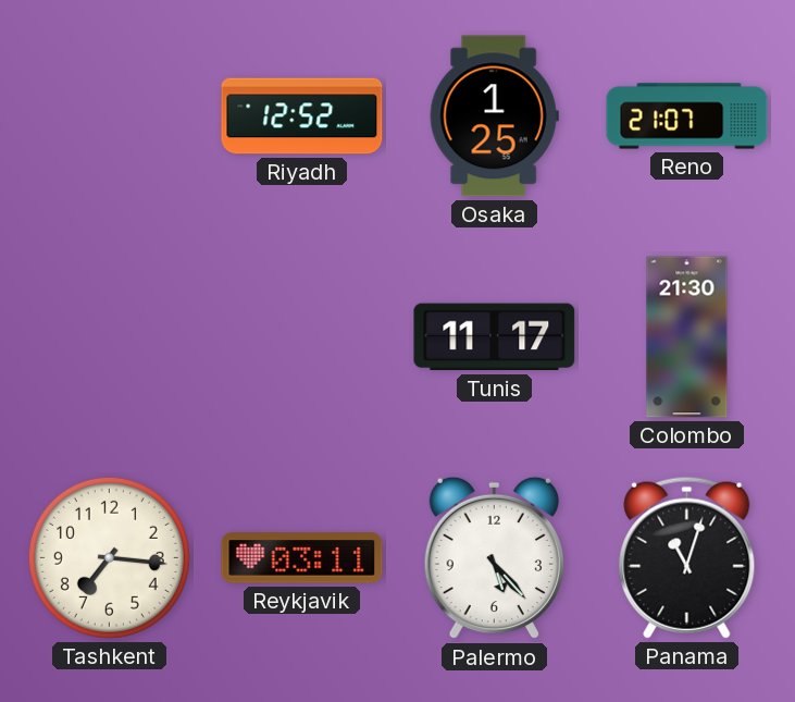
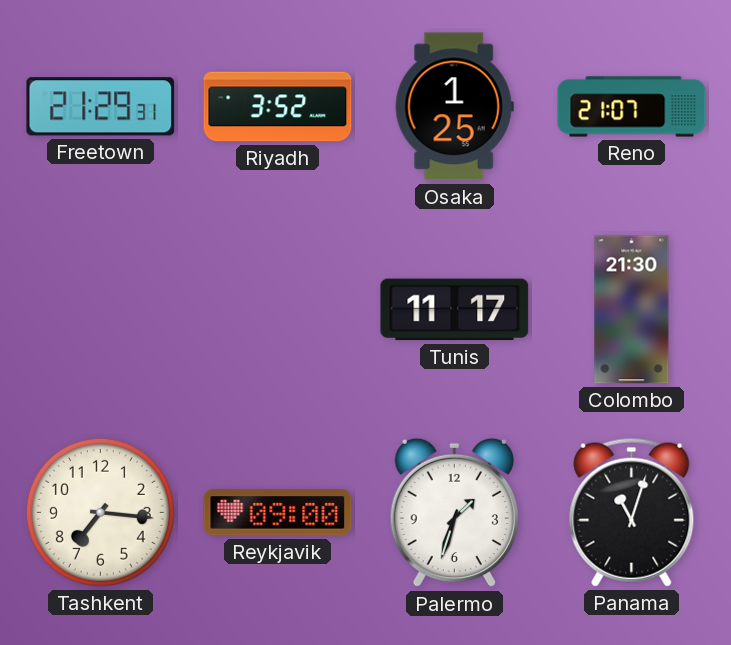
Freetown: none -> 21:29
Riyadh: 12:52 -> 3:52
Reykjavik: 03:11 -> 09:00
Palermo: 5:23 -> 1:33
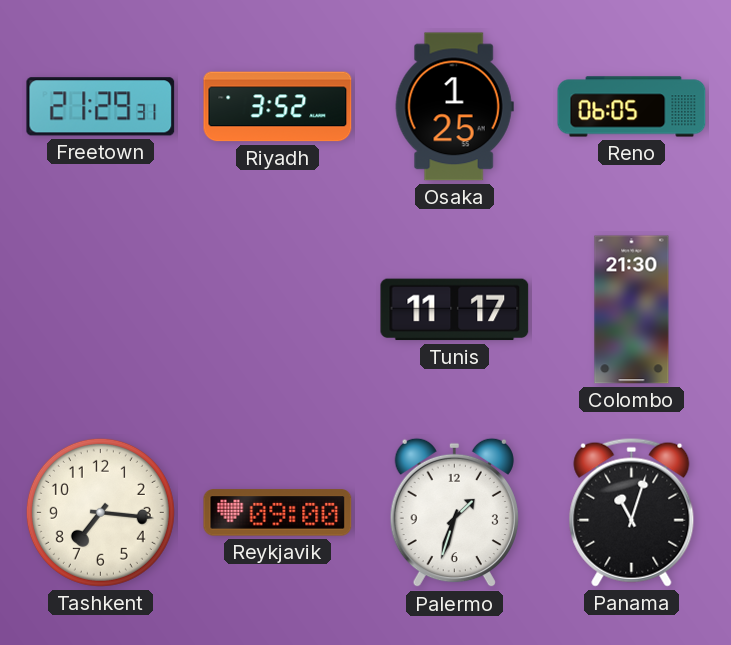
Reno: 21:07 -> 06:05
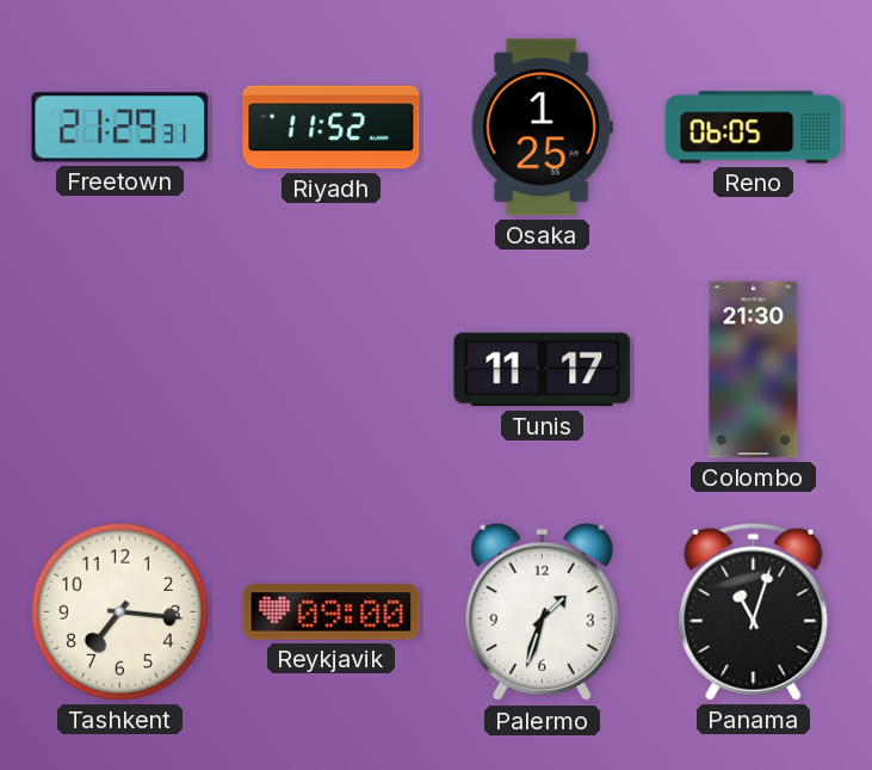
Riyadh: 3:52 -> 11:52
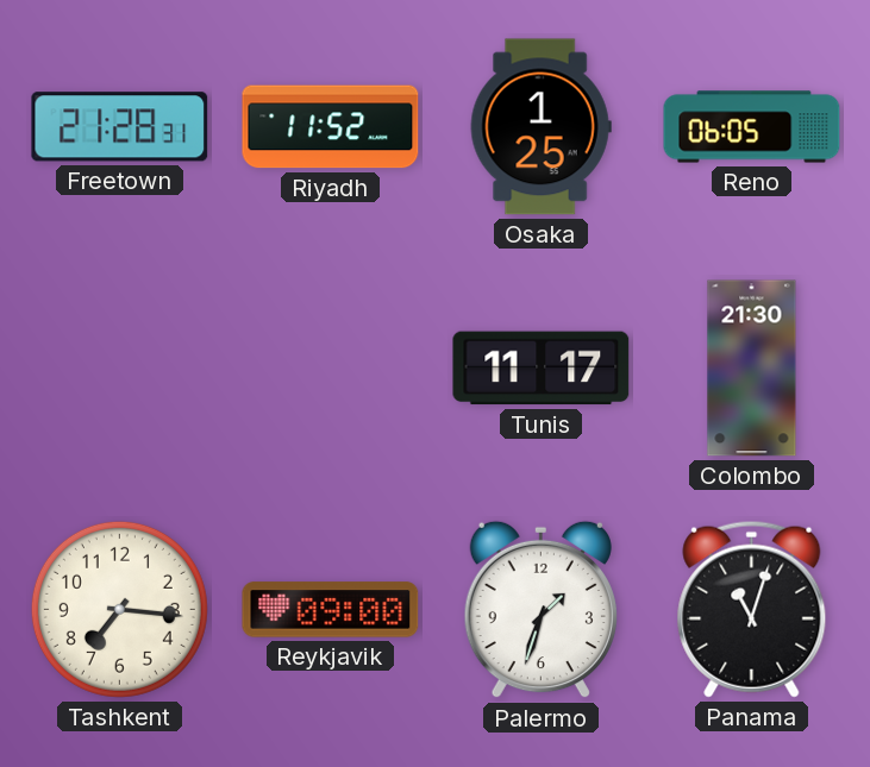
Freetown: 21:29 -> 21:28
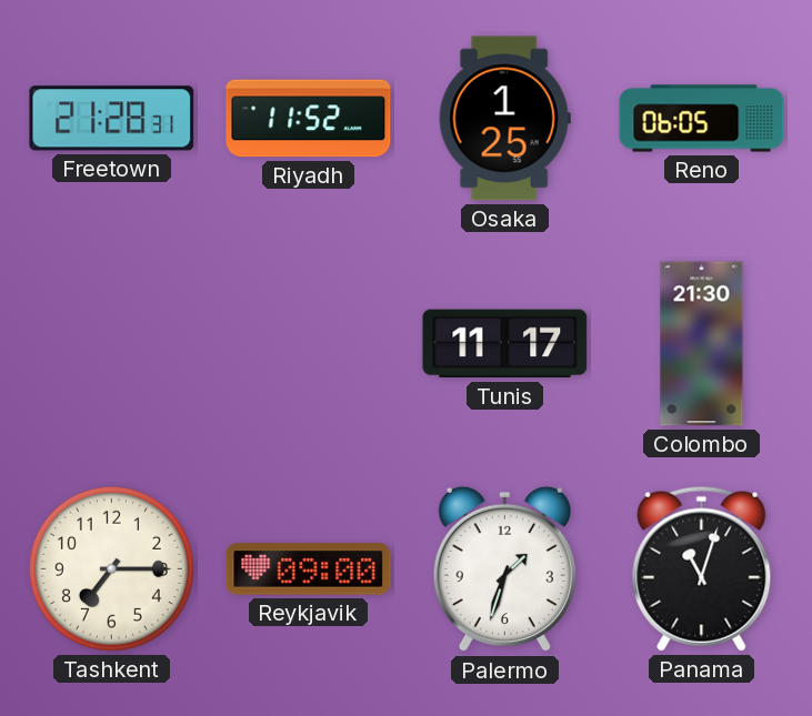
Tashkent: 7:16 -> 7:15
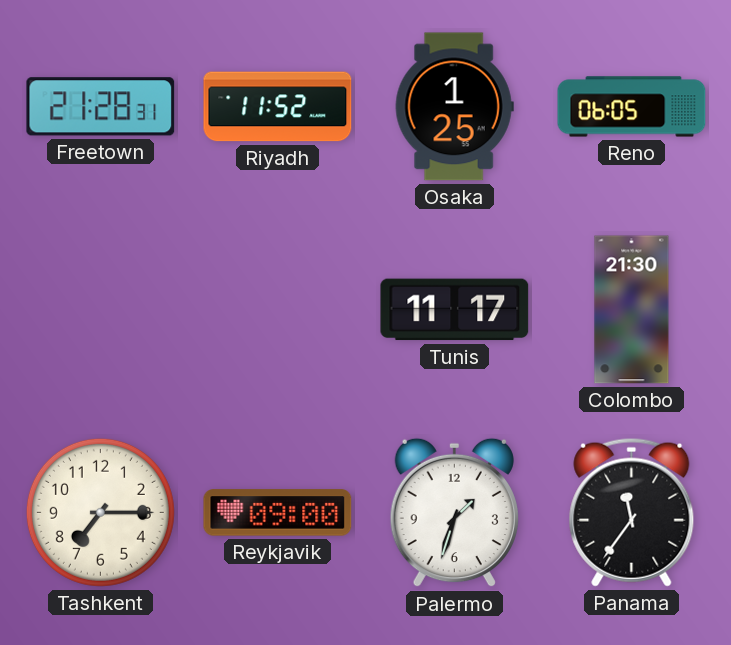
Panama: 11:03 -> 11:36
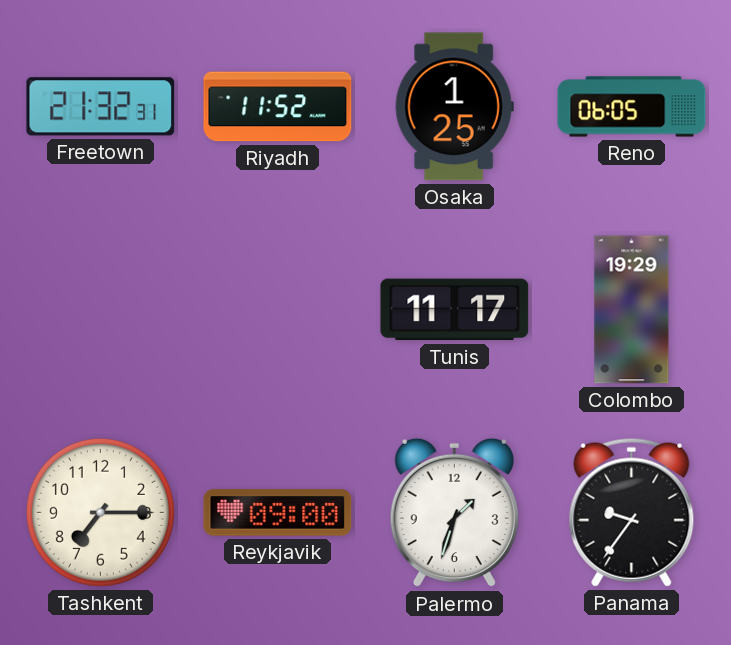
Freetown: 21:28 -> 21:32
Colombo: 21:30 -> 19:29
Panama: 11:36 -> 9:36
